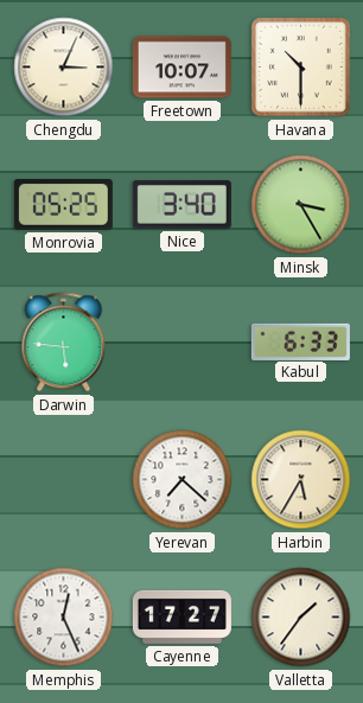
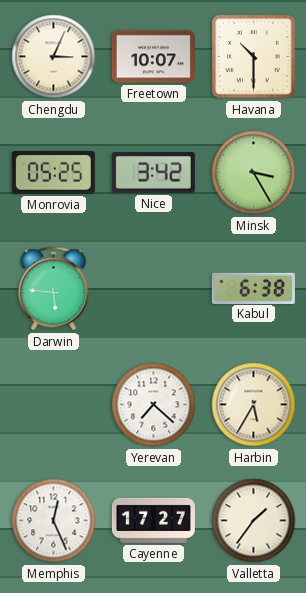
Nice: 3:40 -> 3:42
Kabul: 6:33 -> 6:38
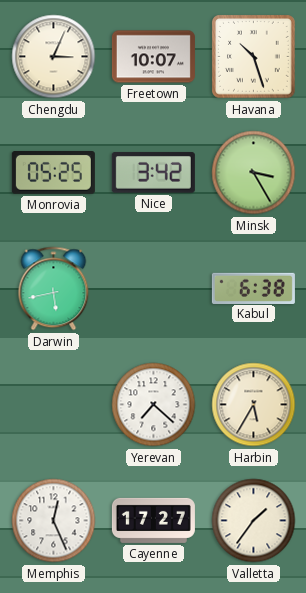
Havana: 10:30 -> 10:27
Darwin: 5:46 -> 5:43
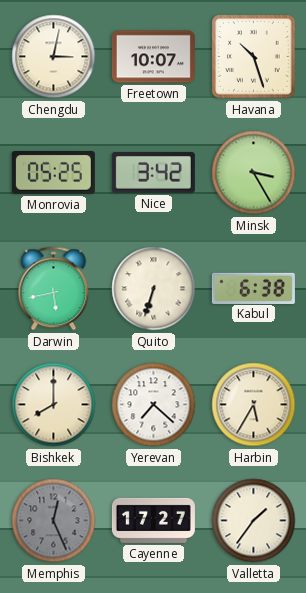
Chengdu: 3:04 -> 3:02
Quito: none -> 6:33
Bishkek: none -> 8:00
Memphis dial: white -> grey
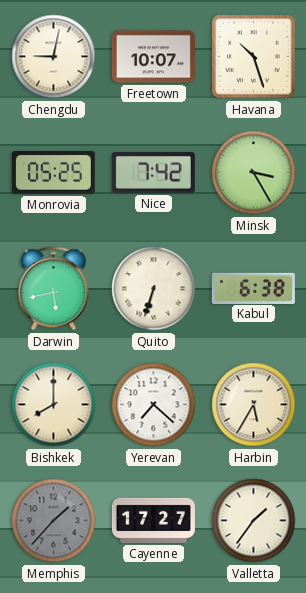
Chengdu: 3:02 -> 9:02
Nice: 3:42 -> 7:42
Memphis: 12:26 -> 1:37
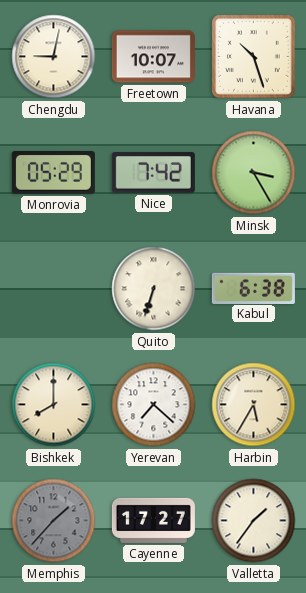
Monrovia: 05:25 -> 05:29
Darwin: 5:43 -> none
